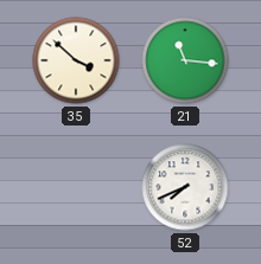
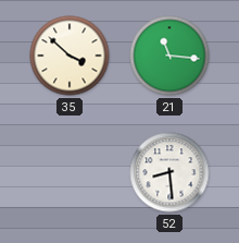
52: 7:41 -> 8:29
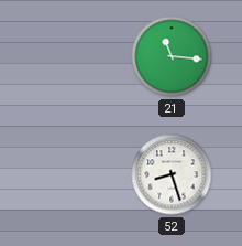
35: 3:52 -> none
52: 8:29 -> 8:27
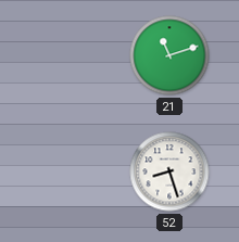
21: 11:16 -> 11:12
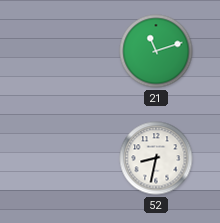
52: 8:27 -> 8:32
